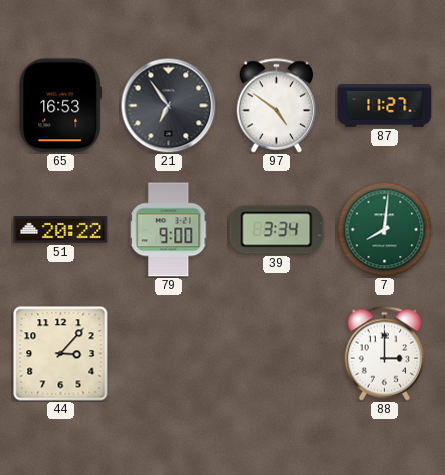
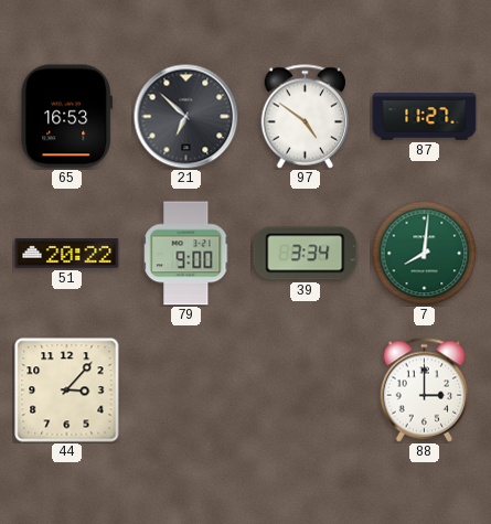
21: 6:54 -> 6:52
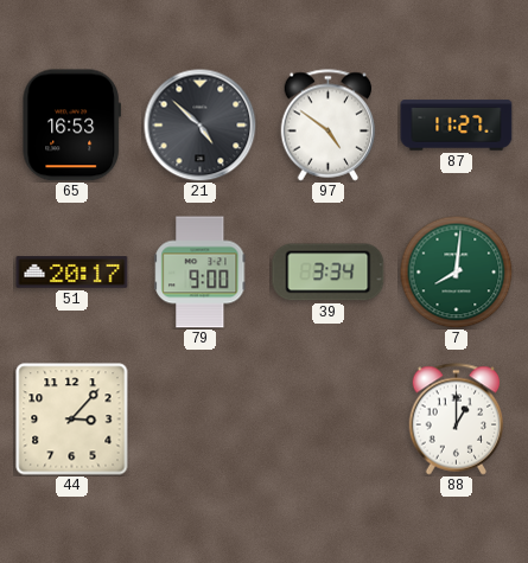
21: 6:52 -> 4:52
51: 20:22 -> 20:17
88: 3:00 -> 1:00
